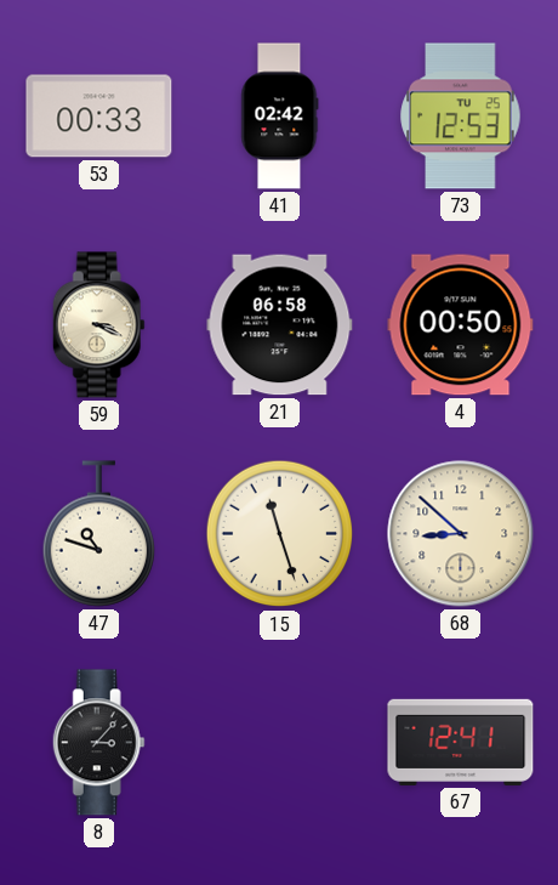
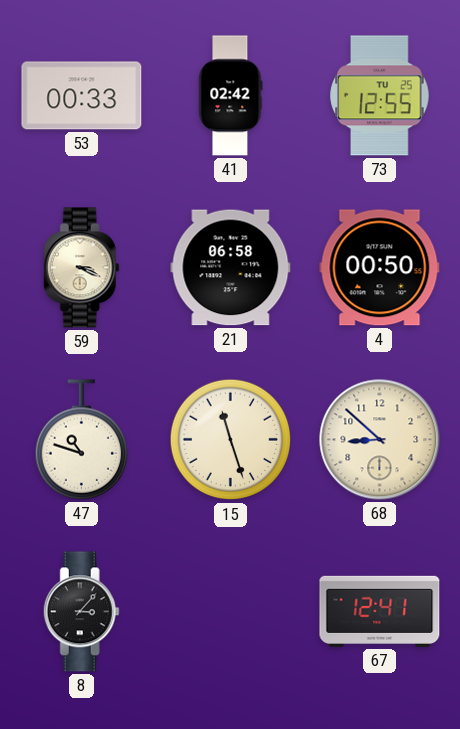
73: 12:53 -> 12:55
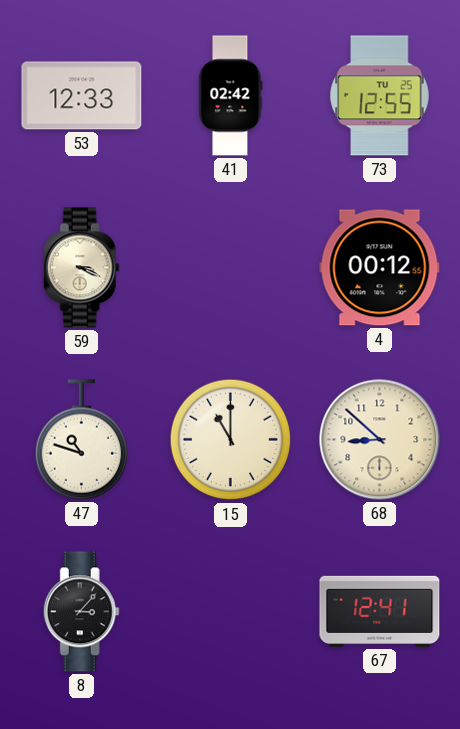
53: 00:33 -> 12:33
21: 06:58 -> none
4: 00:50 -> 00:12
15: 11:27 -> 11:00
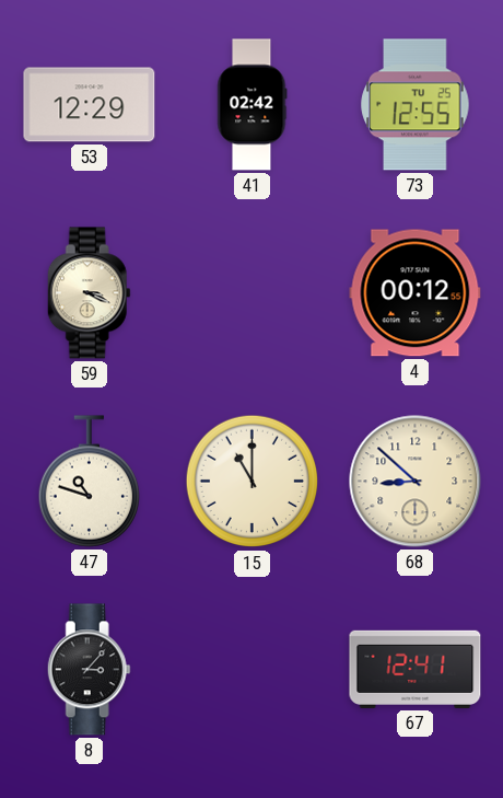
53: 12:33 -> 12:29
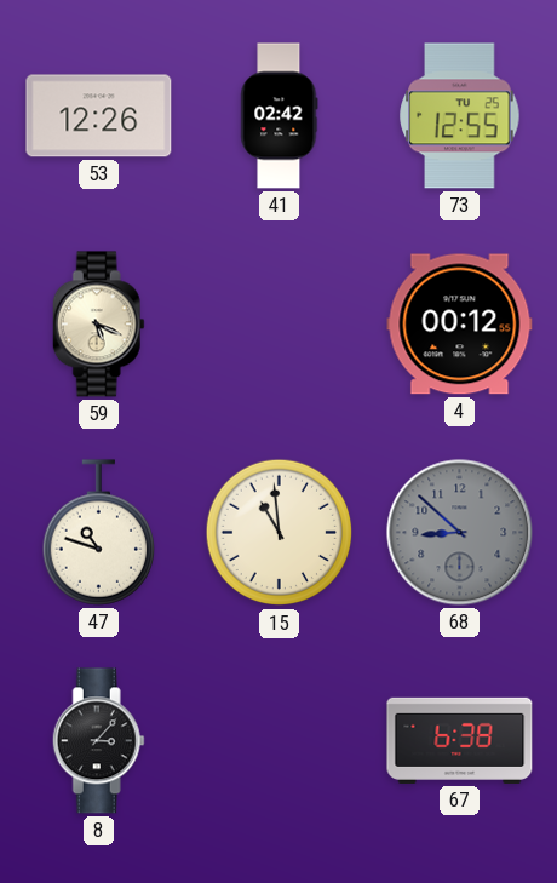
53: 12:29 -> 12:26
59: 3:19 -> 5:19
15: 11:00 -> 10:59
68 dial: cream -> grey
67: 12:41 -> 6:38
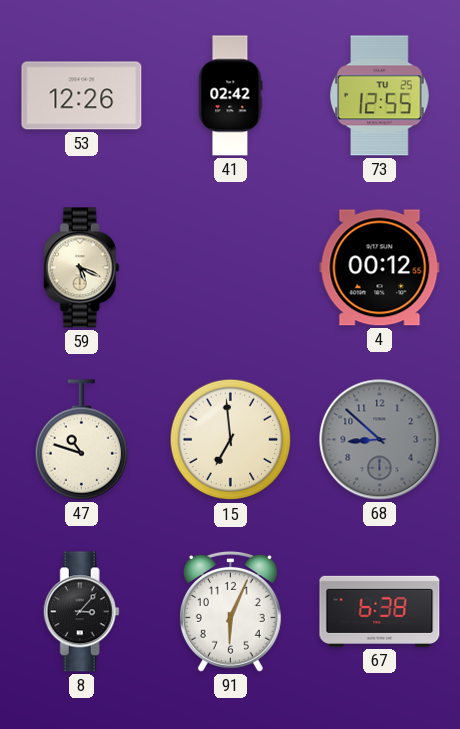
15: 10:59 -> 6:59
91: none -> 6:04
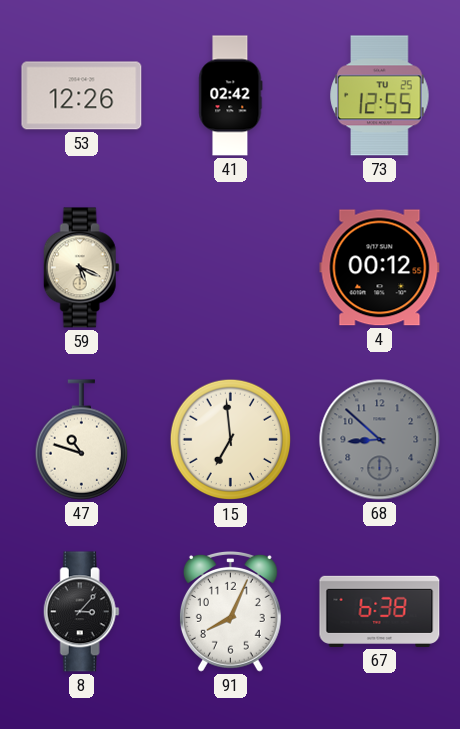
91: 6:04 -> 8:04
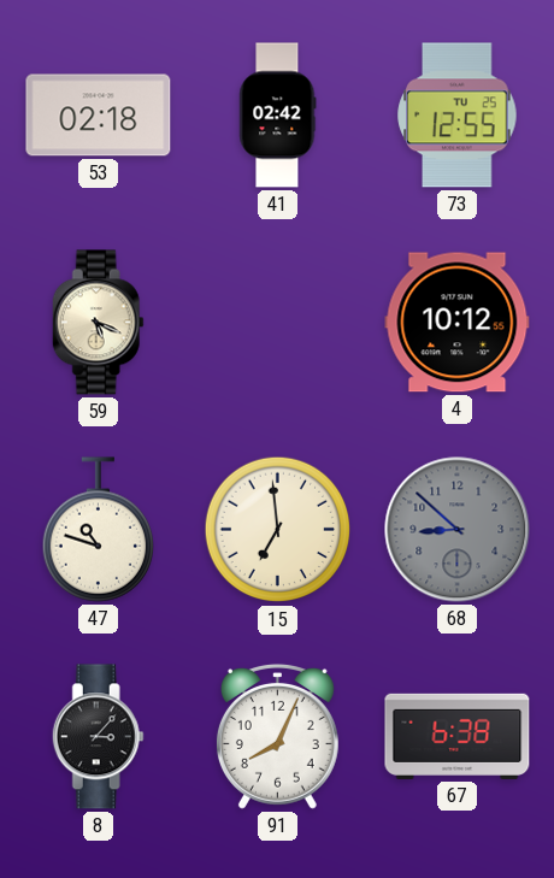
53: 12:26 -> 02:18
4: 00:12 -> 10:12
